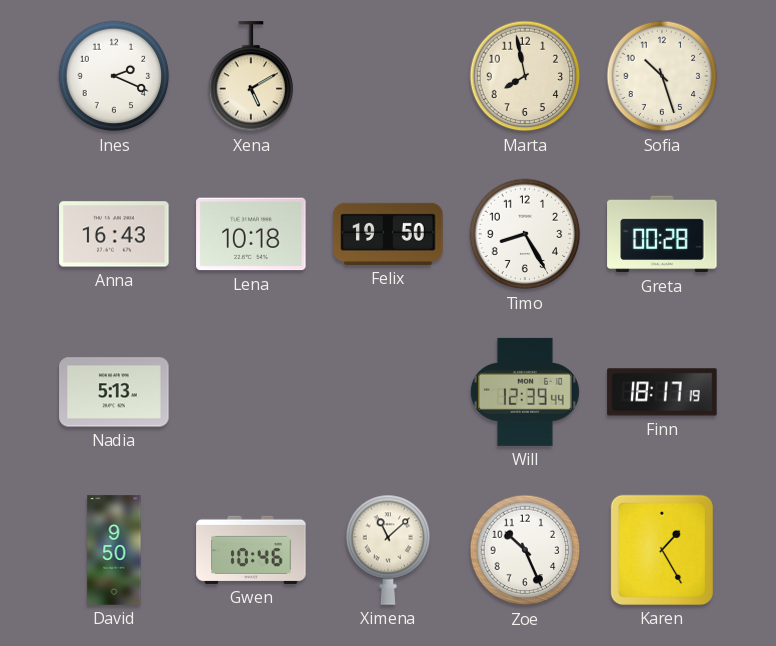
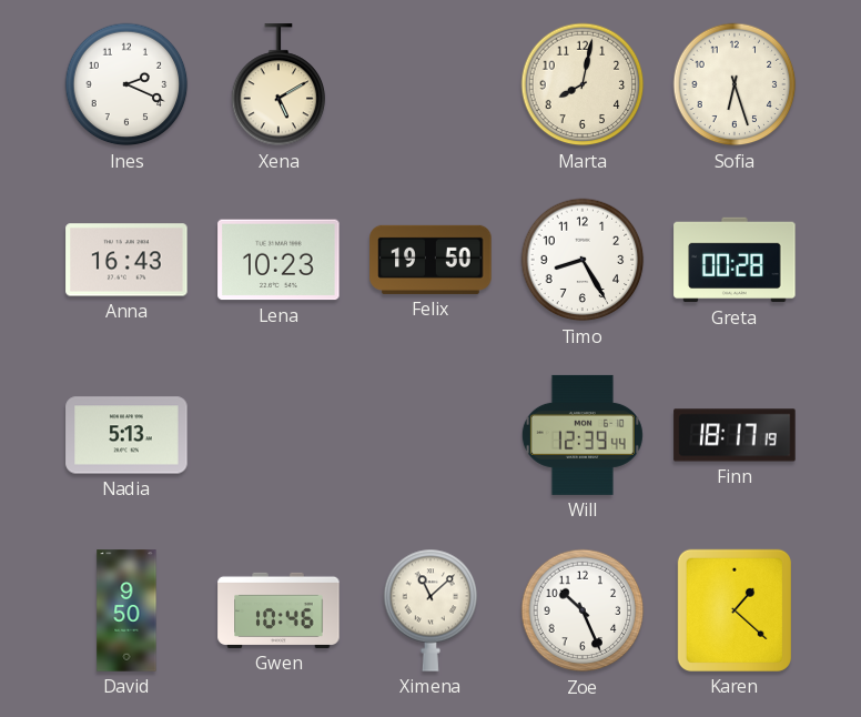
Marta: 7:58 -> 8:02
Sofia: 10:27 -> 6:27
Lena: 10:18 -> 10:23
Karen: 1:25 -> 1:22
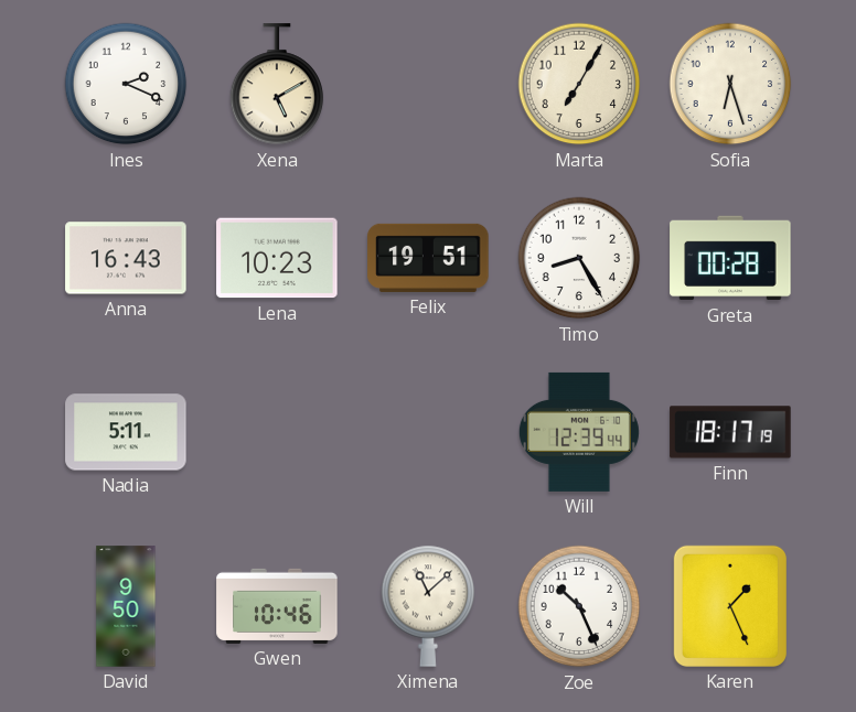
Marta: 8:02 -> 7:05
Felix: 19:50 -> 19:51
Nadia: 5:13 -> 5:11
Karen: 1:22 -> 1:26
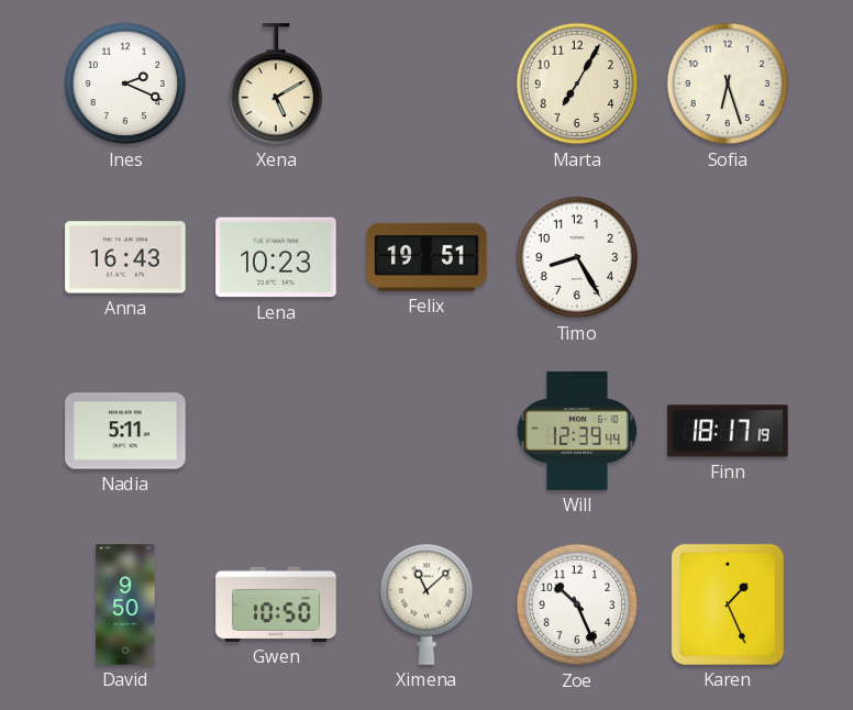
Greta: 00:28 -> none
Gwen: 10:46 -> 10:50
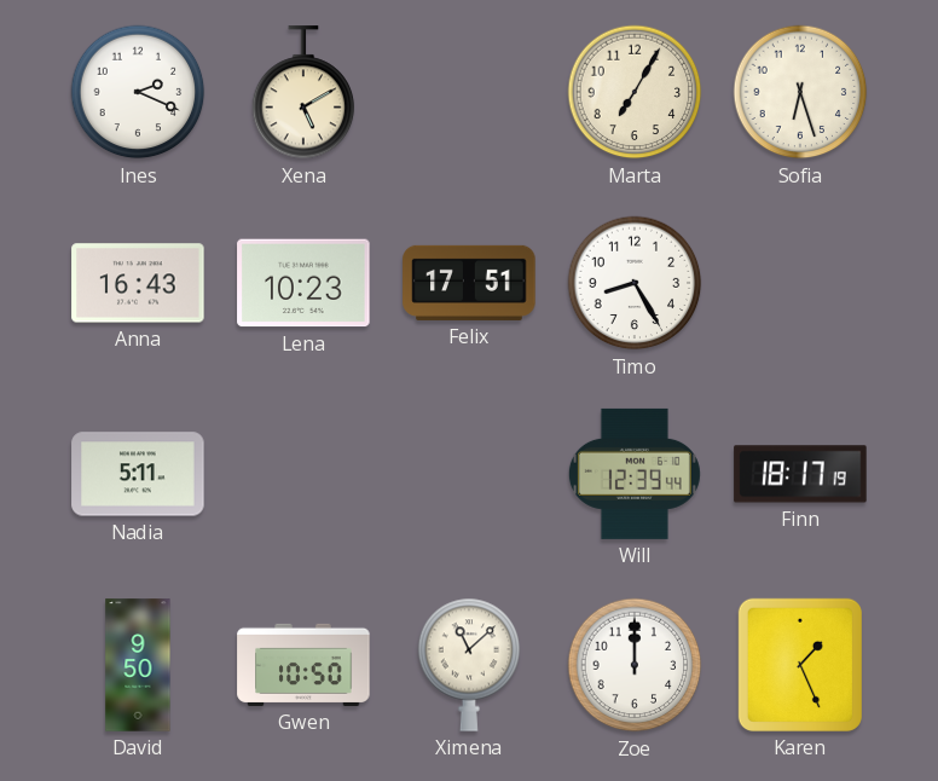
Felix: 19:51 -> 17:51
Zoe: 10:26 -> 12:00
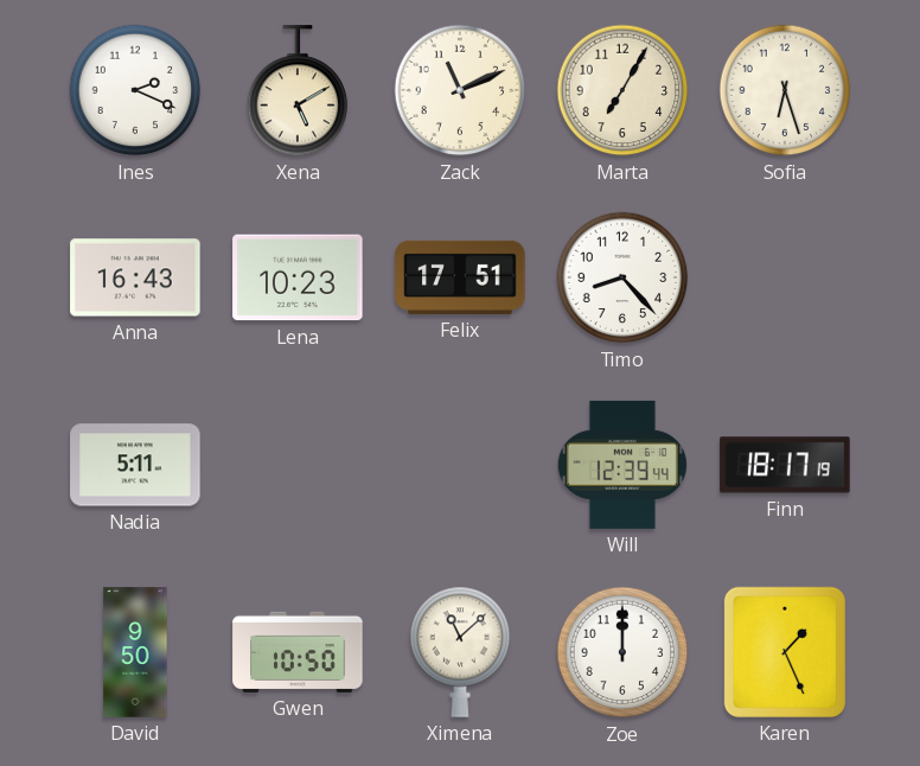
Zack: none -> 11:11
Timo: 8:25 -> 8:23
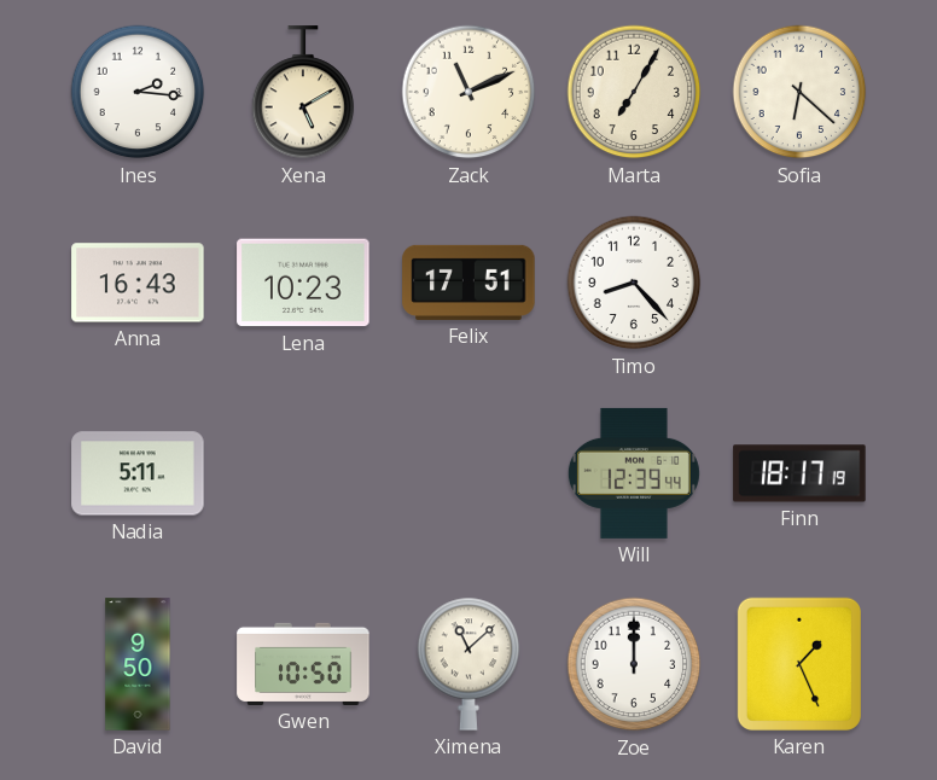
Ines: 2:19 -> 2:16
Sofia: 6:27 -> 6:22
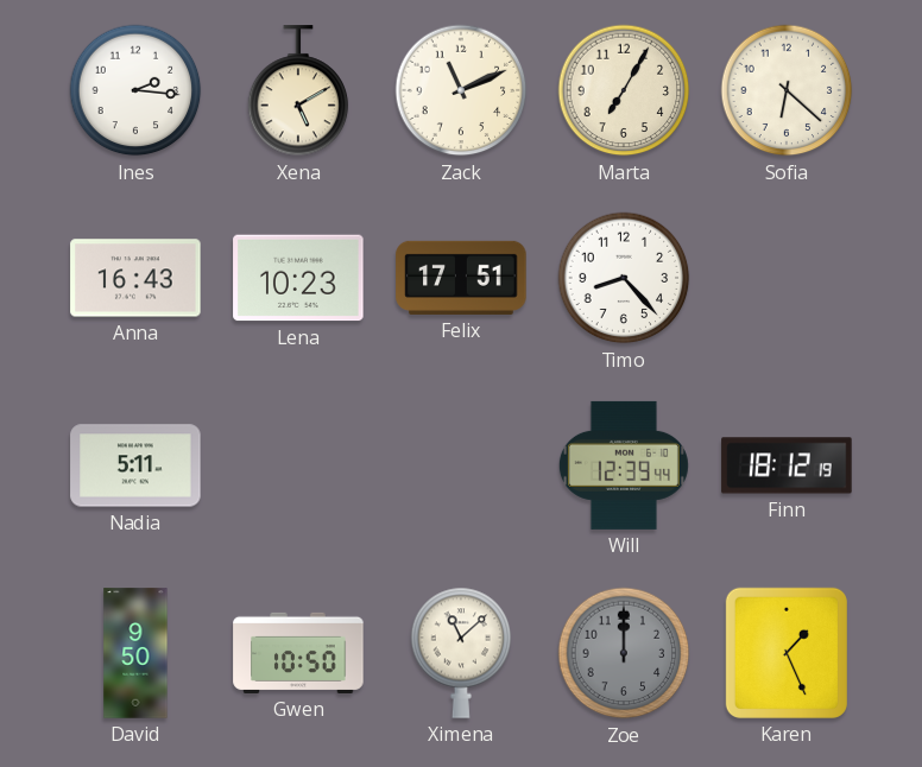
Finn: 18:17 -> 18:12
Zoe dial: white -> grey
